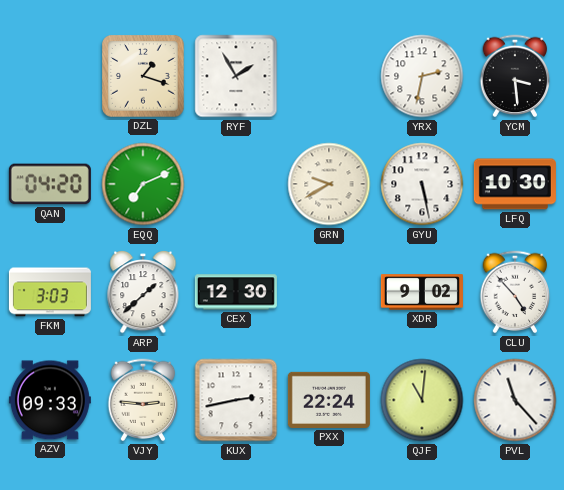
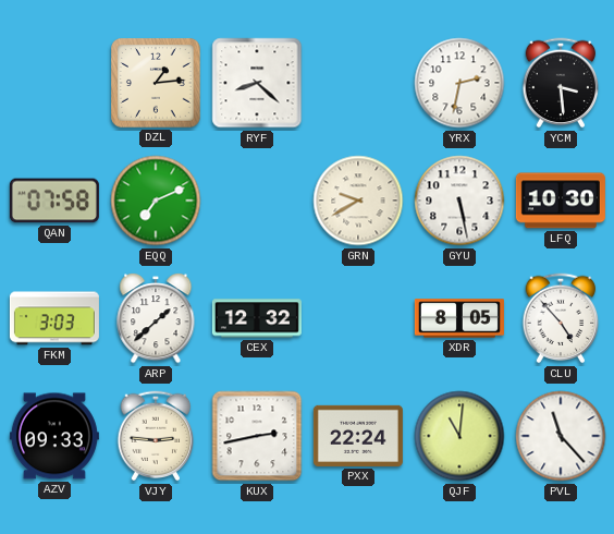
DZL: 1:18 -> 1:14
RYF: 1:55 -> 8:22
QAN: 04:20 -> 07:58
CEX: 12:30 -> 12:32
XDR: 9:02 -> 8:05
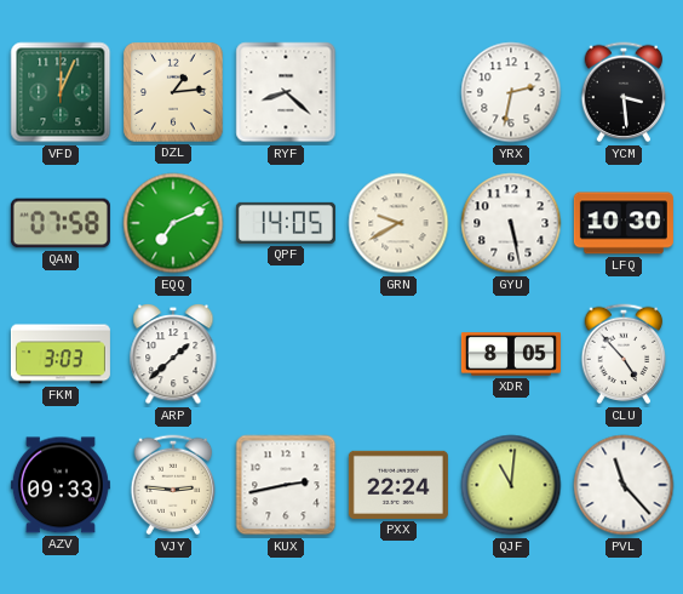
VFD: none -> 12:04
QPF: none -> 14:05
CEX: 12:32 -> none
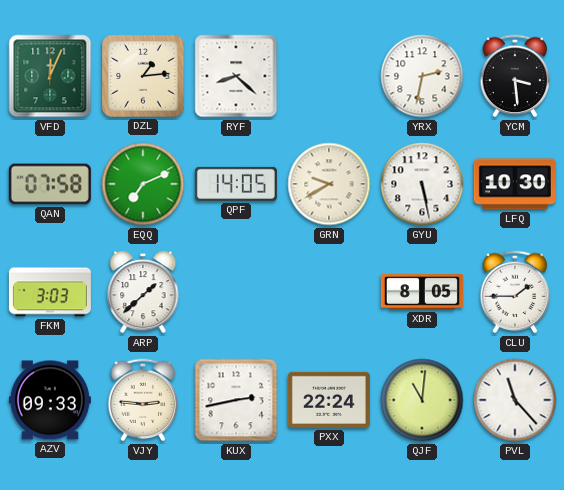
CLU: 4:53 -> 1:45
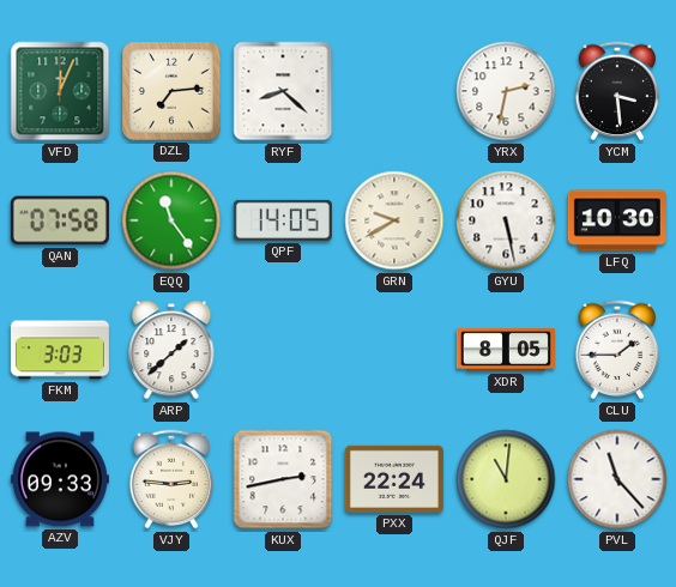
DZL: 1:14 -> 7:14
EQQ: 7:11 -> 11:24
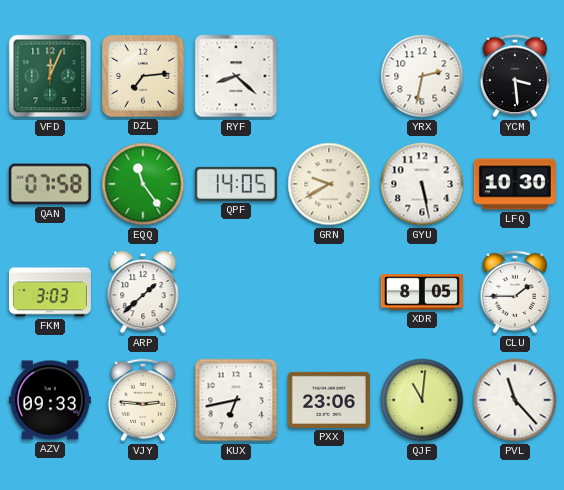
KUX: 2:43 -> 6:43
PXX: 22:24 -> 23:06
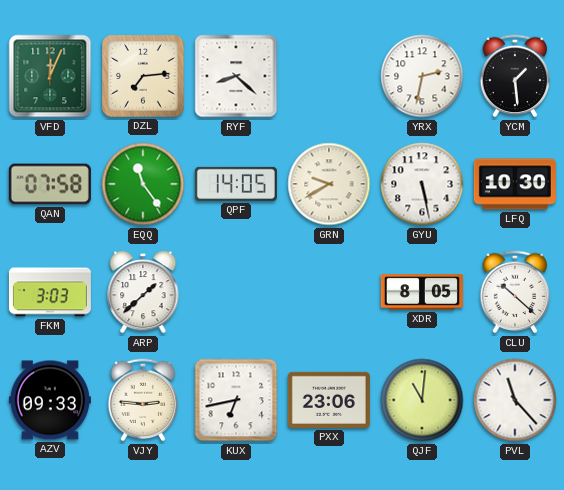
YCM: 3:29 -> 1:29
CLU: 1:45 -> 10:22
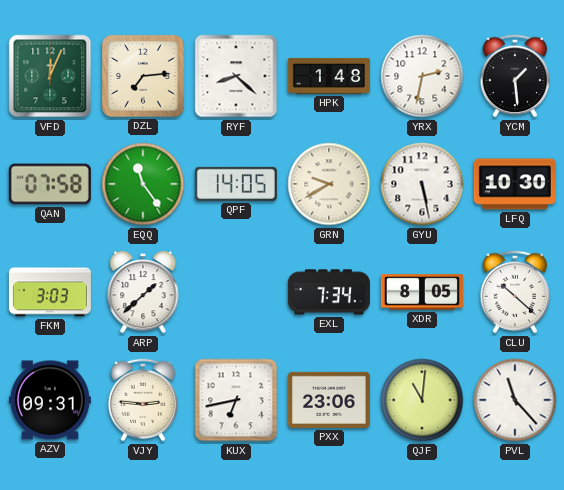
HPK: none -> 1:48
EXL: none -> 7:34
AZV: 09:33 -> 09:31
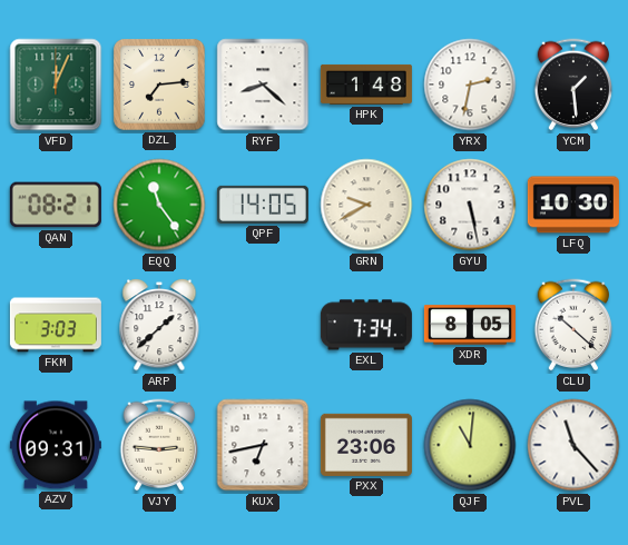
QAN: 07:58 -> 08:21
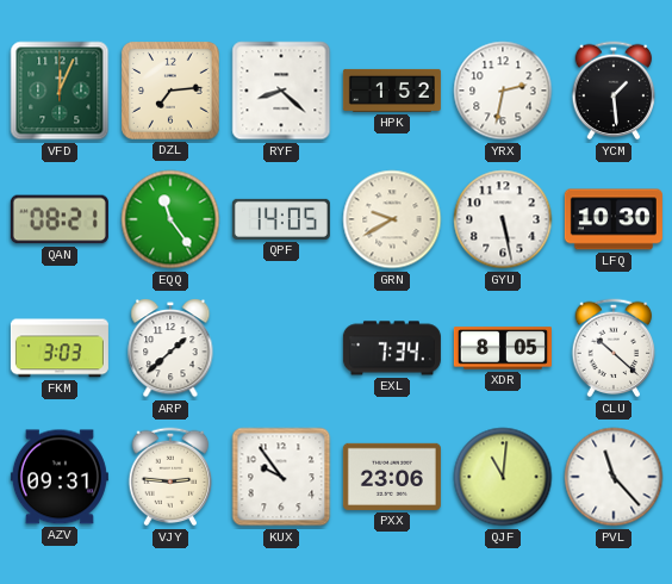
HPK: 1:48 -> 1:52
KUX: 6:43 -> 9:54
